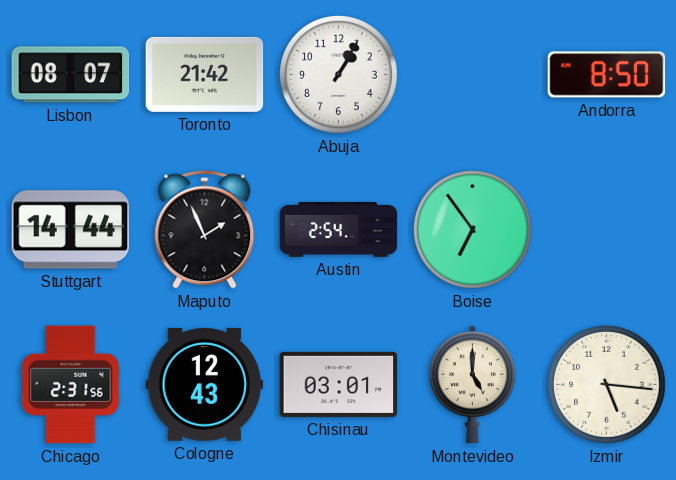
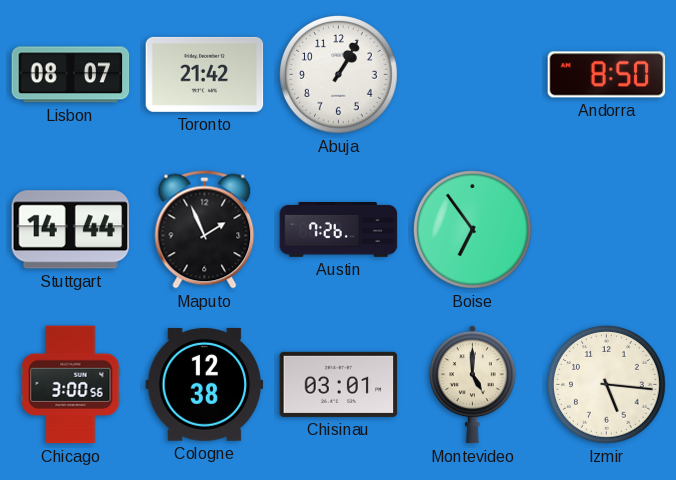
Austin: 2:54 -> 7:26
Chicago: 2:31 -> 3:00
Cologne: 12:43 -> 12:38
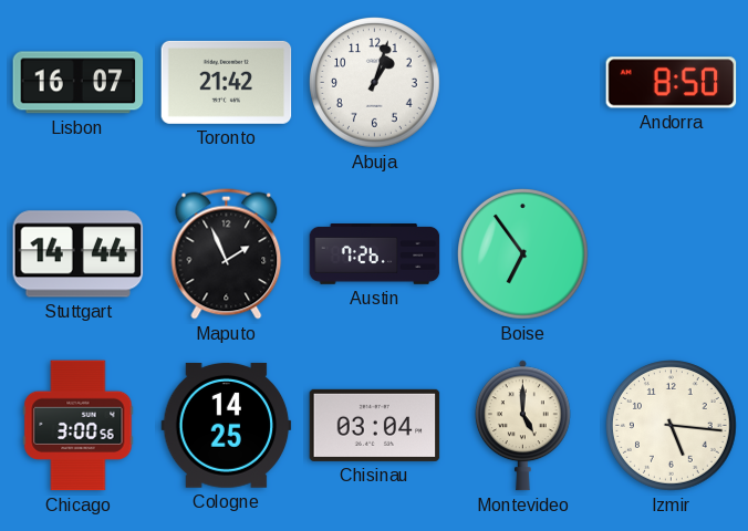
Lisbon: 08:07 -> 16:07
Abuja: 1:05 -> 1:03
Cologne: 12:38 -> 14:25
Chisinau: 03:01 -> 03:04
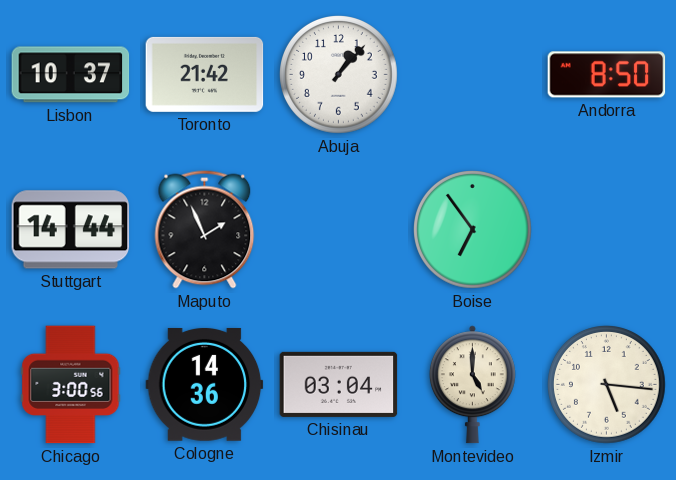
Lisbon: 16:07 -> 10:37
Abuja: 1:03 -> 1:07
Austin: 7:26 -> none
Cologne: 14:25 -> 14:36
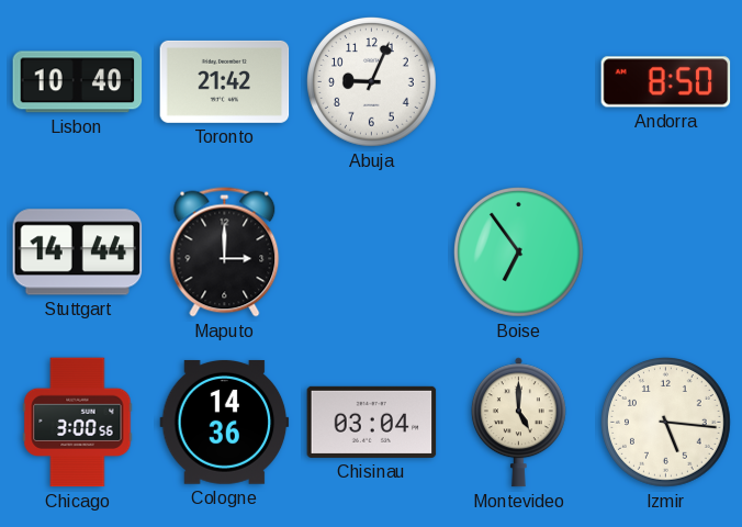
Lisbon: 10:37 -> 10:40
Abuja: 1:07 -> 9:04
Maputo: 1:56 -> 3:00
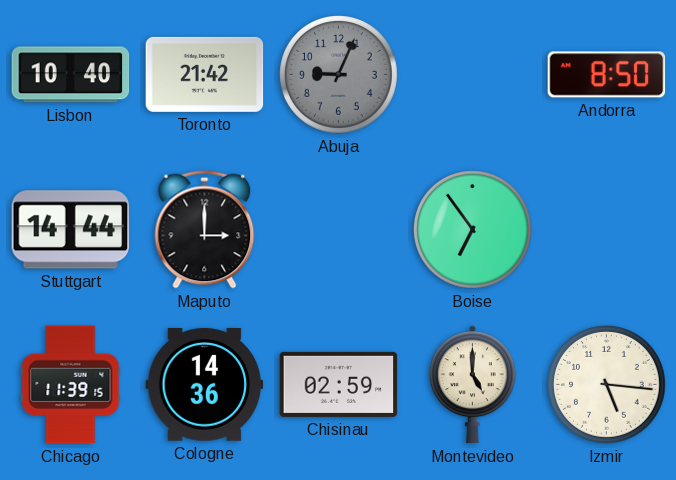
Abuja dial: white -> grey
Chicago: 3:00 -> 11:39
Chisinau: 03:04 -> 02:59
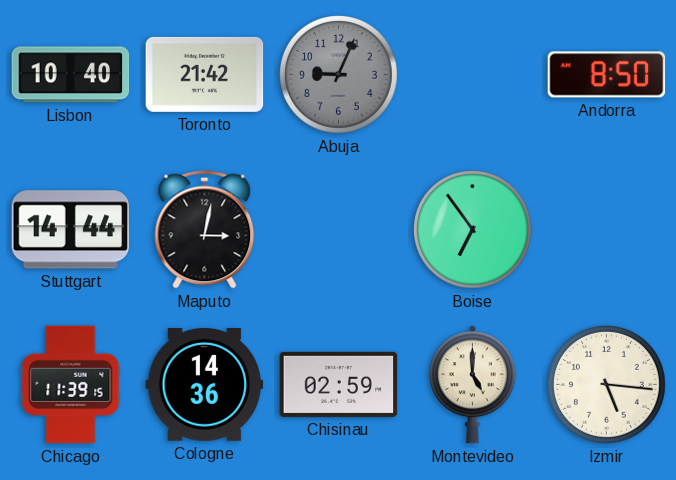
Maputo: 3:00 -> 3:02
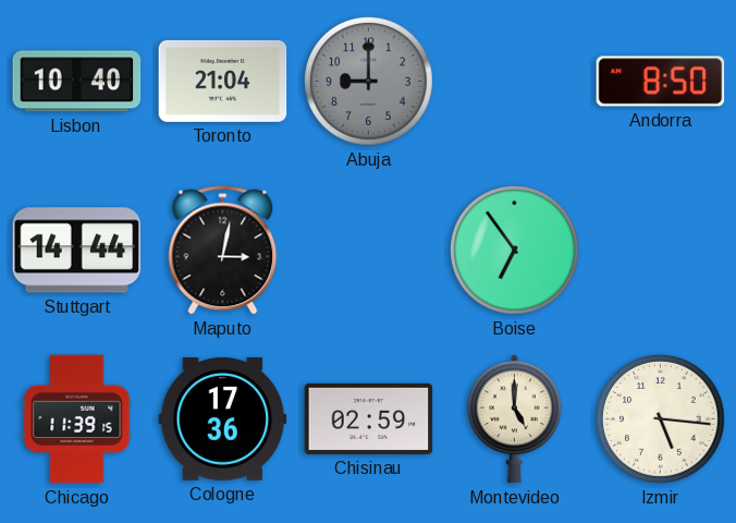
Toronto: 21:42 -> 21:04
Abuja: 9:04 -> 9:00
Cologne: 14:36 -> 17:36
